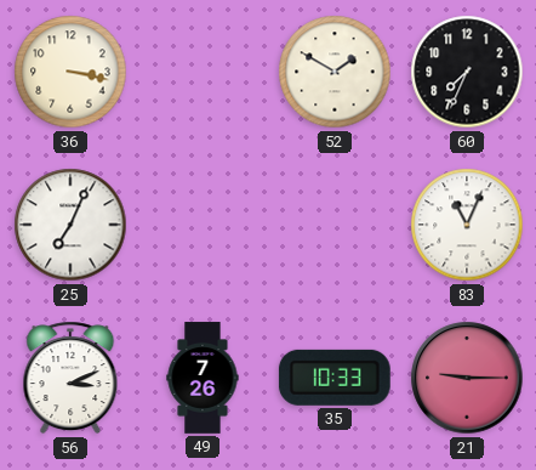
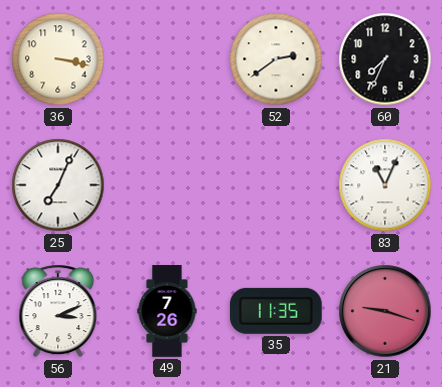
52: 1:50 -> 2:39
35: 10:33 -> 11:35
21: 9:15 -> 9:18
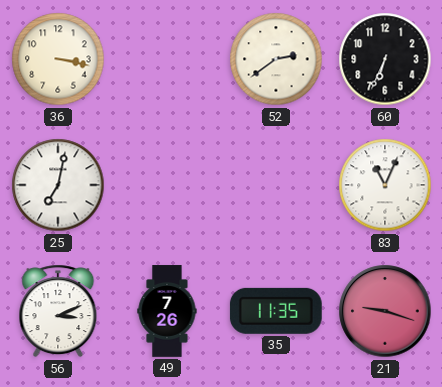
60: 7:34 -> 6:34
25: 7:04 -> 7:02
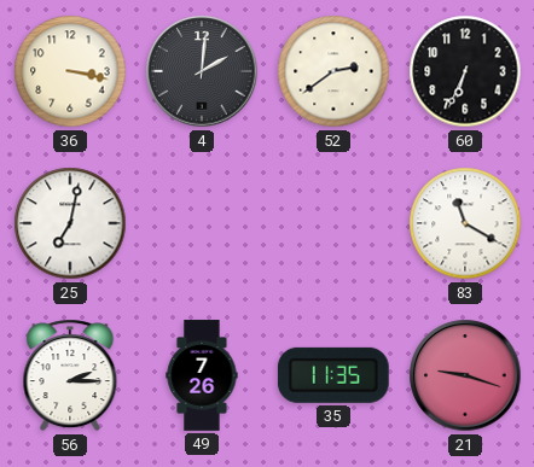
4: none -> 2:01
83: 11:04 -> 11:20
56: 3:11 -> 2:15
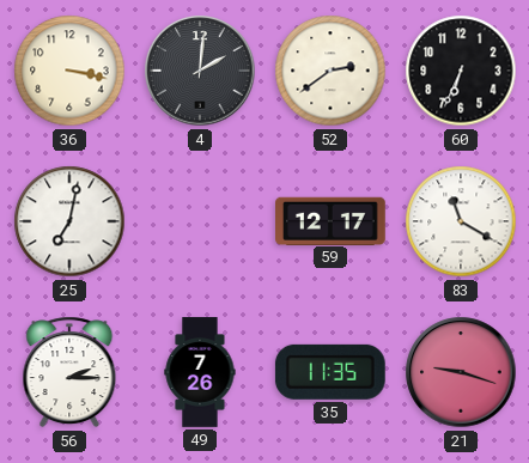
59: none -> 12:17
